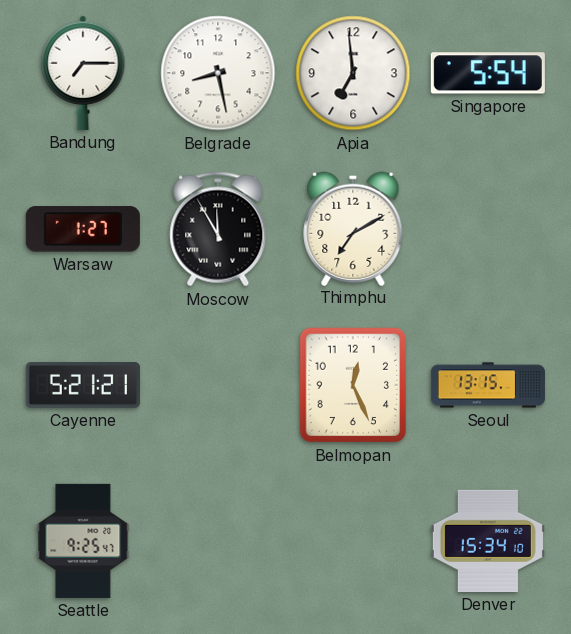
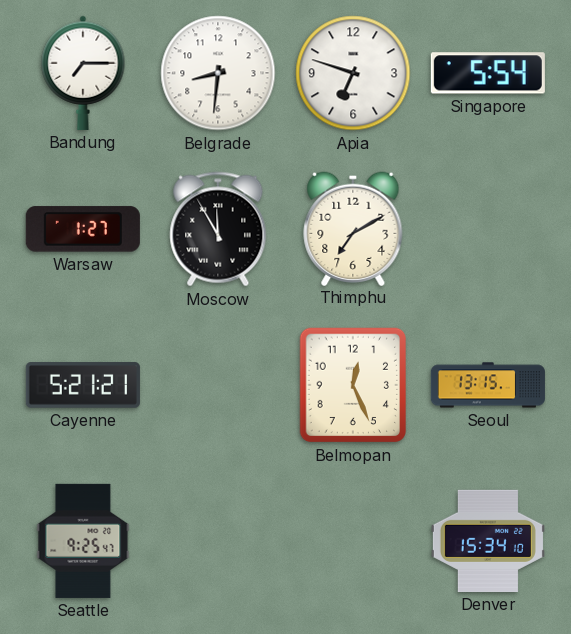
Belgrade: 8:28 -> 8:31
Apia: 6:59 -> 6:48
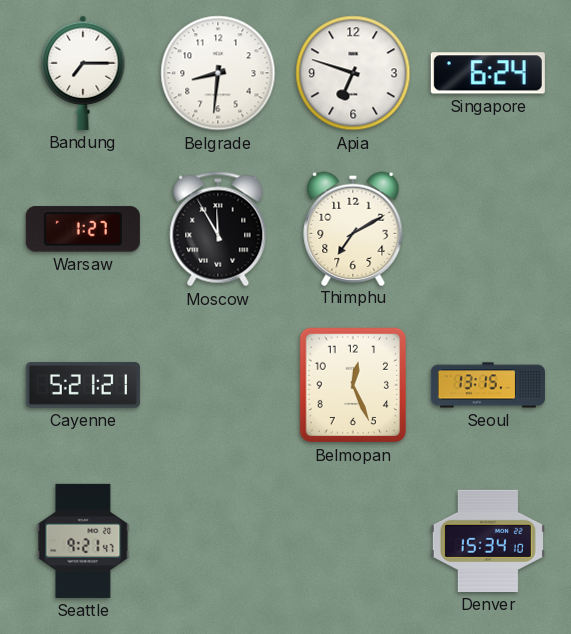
Singapore: 5:54 -> 6:24
Seattle: 9:25 -> 9:21
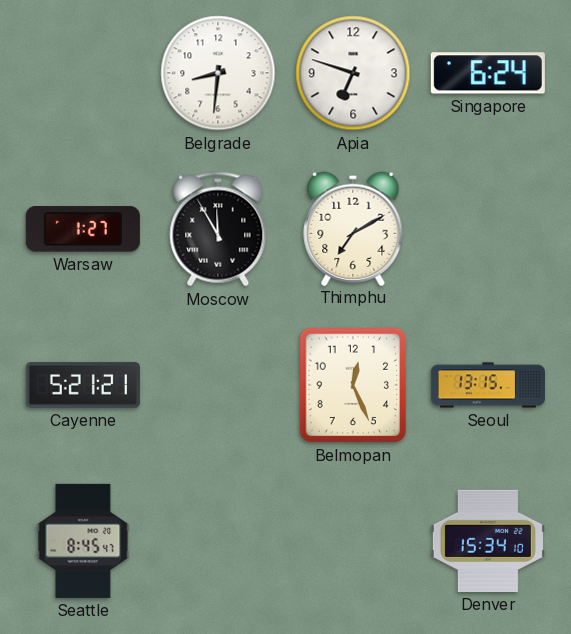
Bandung: 7:15 -> none
Seattle: 9:21 -> 8:45
